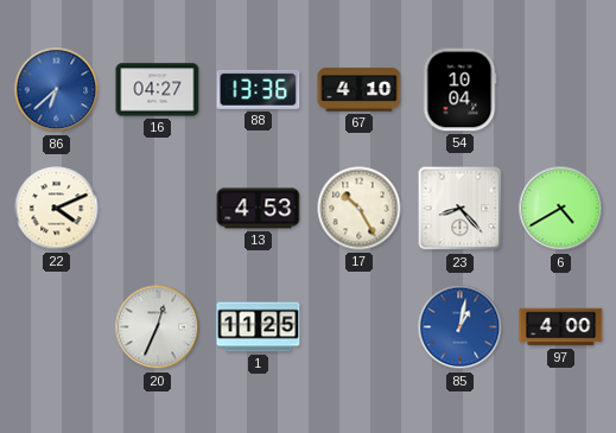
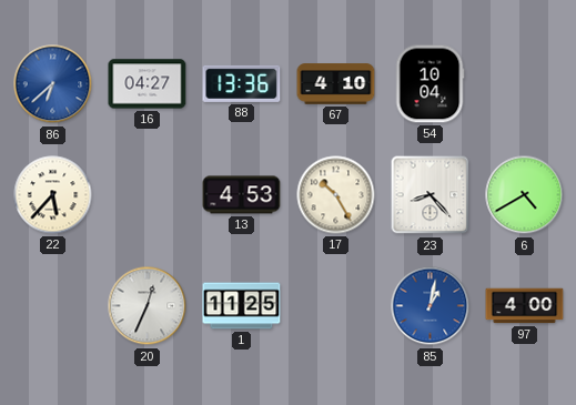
22: 4:11 -> 5:37
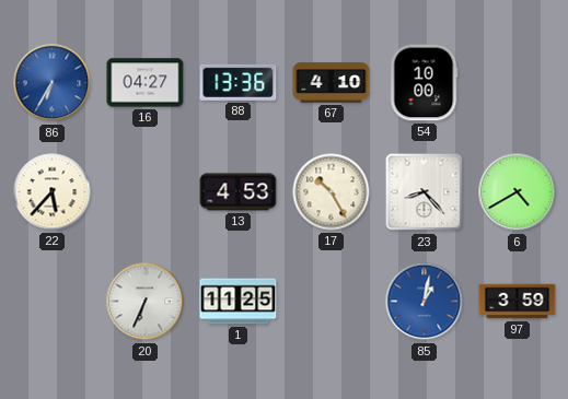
86: 6:38 -> 6:35
54: 10:04 -> 10:00
20: 12:34 -> 6:34
97: 4:00 -> 3:59
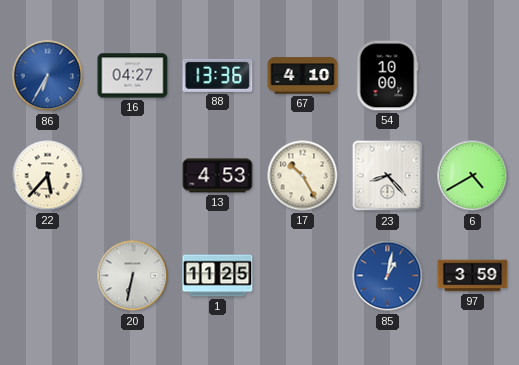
20: 6:34 -> 6:32
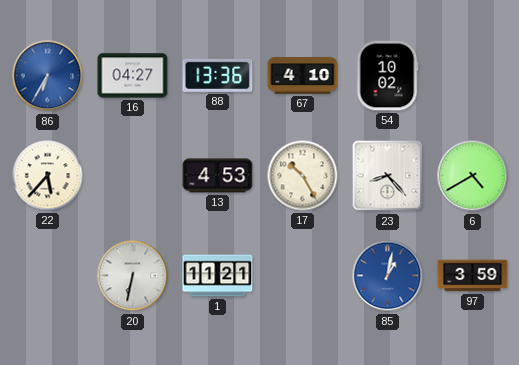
54: 10:00 -> 10:02
1: 11:25 -> 11:21
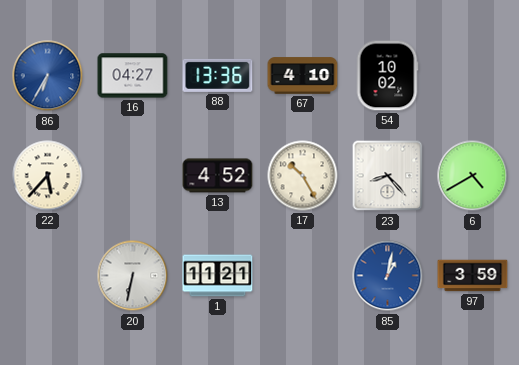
13: 4:53 -> 4:52
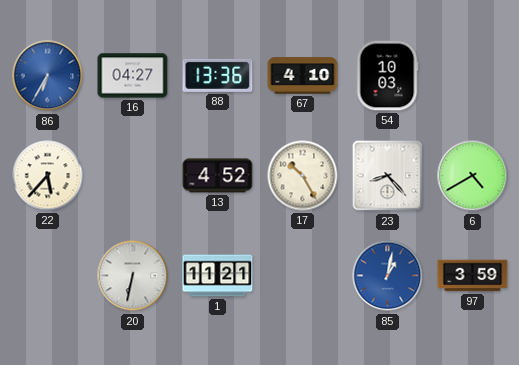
54: 10:02 -> 10:03
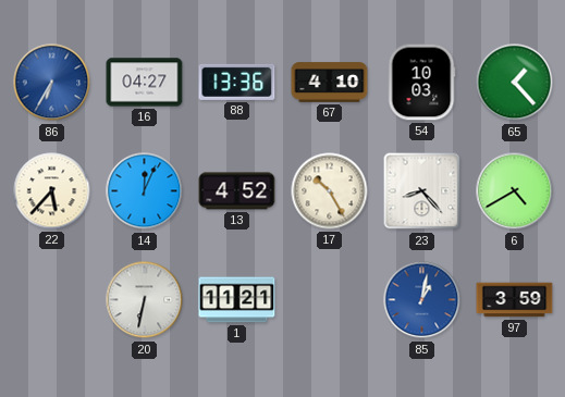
65: none -> 1:23
14: none -> 12:04
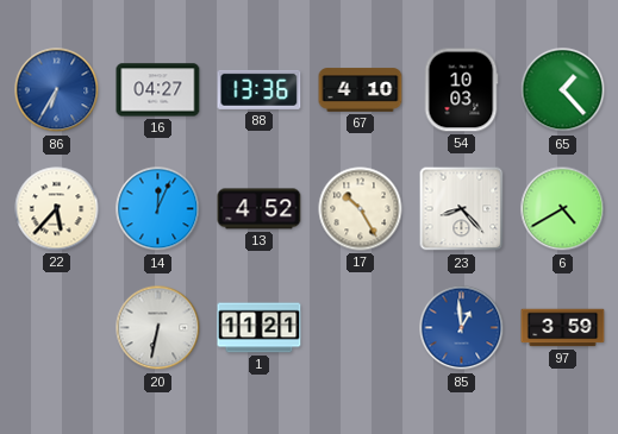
85: 1:02 -> 12:59
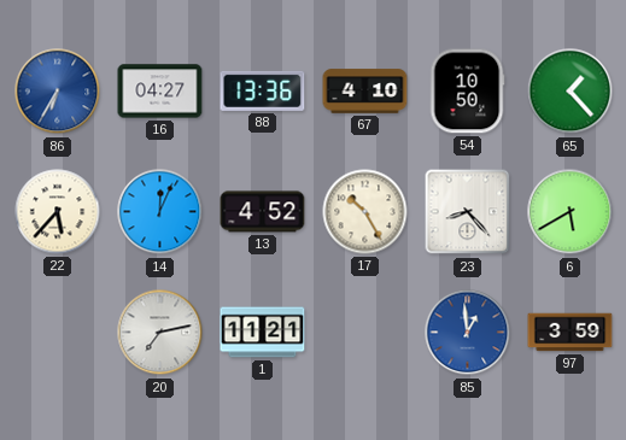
54: 10:03 -> 10:50
6: 4:40 -> 5:40
20: 6:32 -> 7:13
